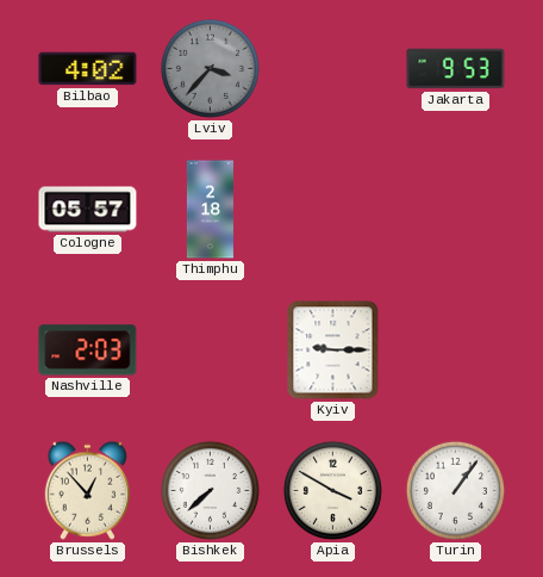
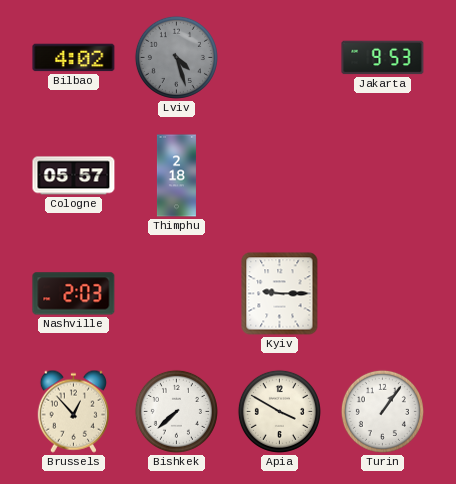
Lviv: 3:37 -> 4:27
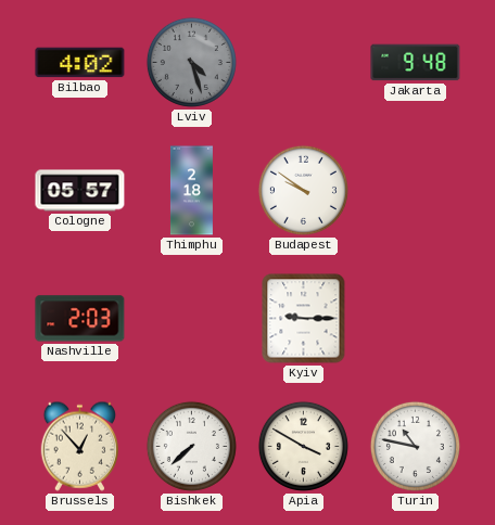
Jakarta: 9:53 -> 9:48
Budapest: none -> 9:51
Turin: 1:06 -> 10:47
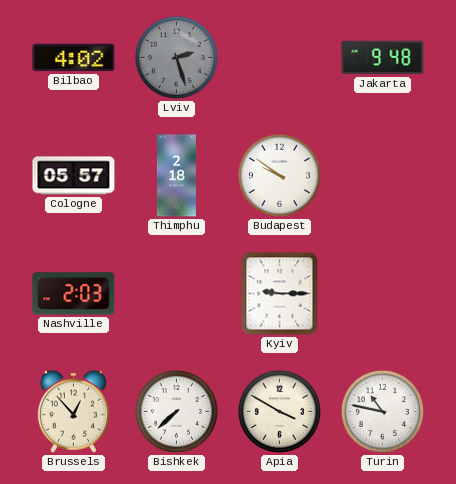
Lviv: 4:27 -> 2:27
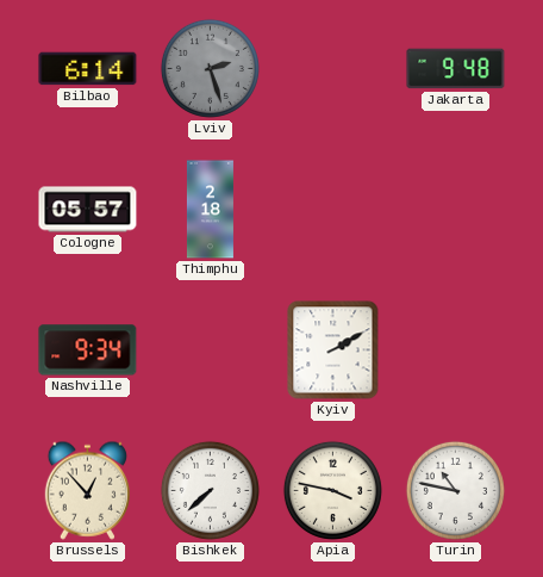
Bilbao: 4:02 -> 6:14
Budapest: 9:51 -> none
Nashville: 2:03 -> 9:34
Kyiv: 9:15 -> 2:10
Apia: 3:50 -> 3:47
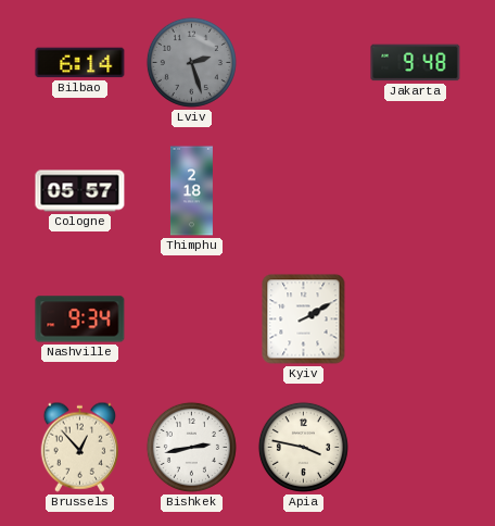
Bishkek: 7:38 -> 2:43
Turin: 10:47 -> none
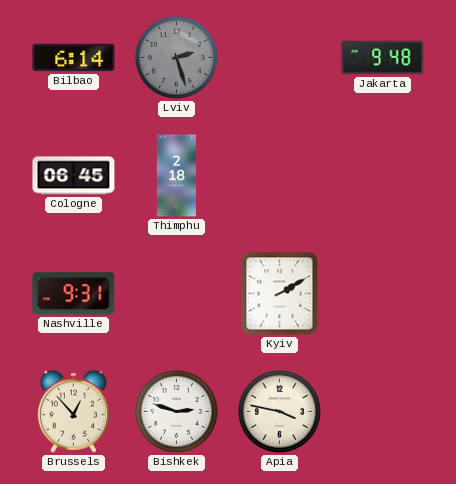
Cologne: 05:57 -> 06:45
Nashville: 9:34 -> 9:31
Bishkek: 2:43 -> 2:48
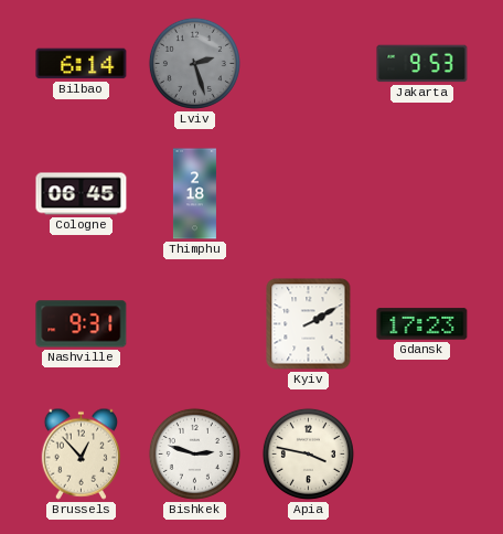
Jakarta: 9:48 -> 9:53
Gdansk: none -> 17:23
